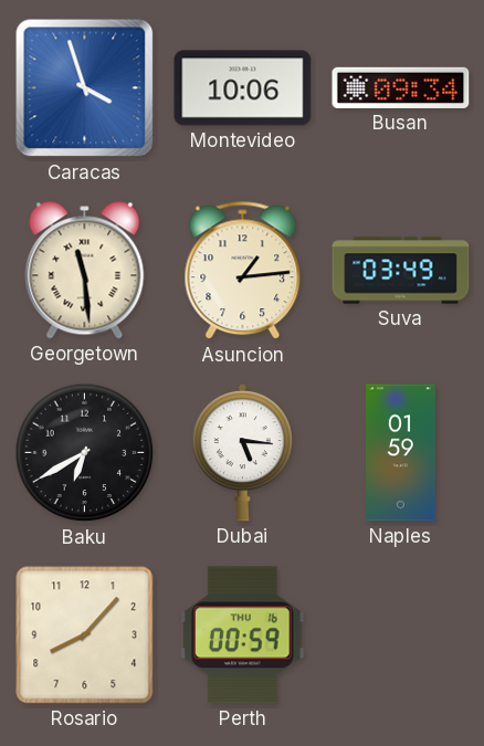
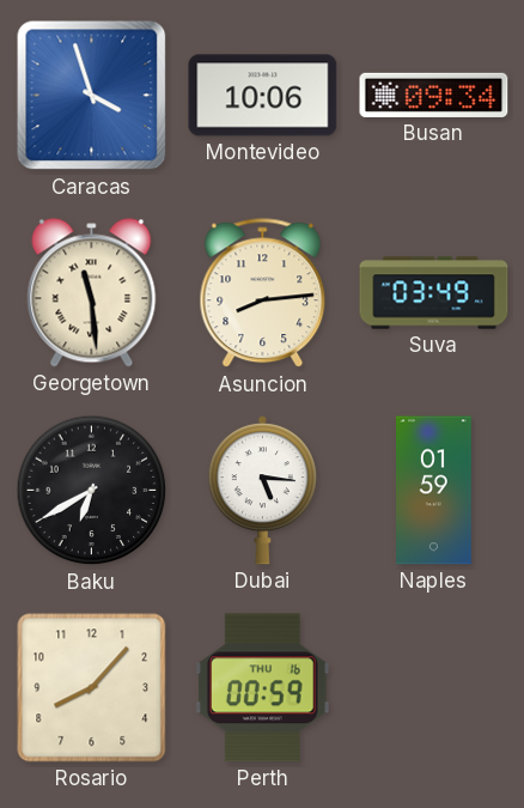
Asuncion: 1:14 -> 8:14
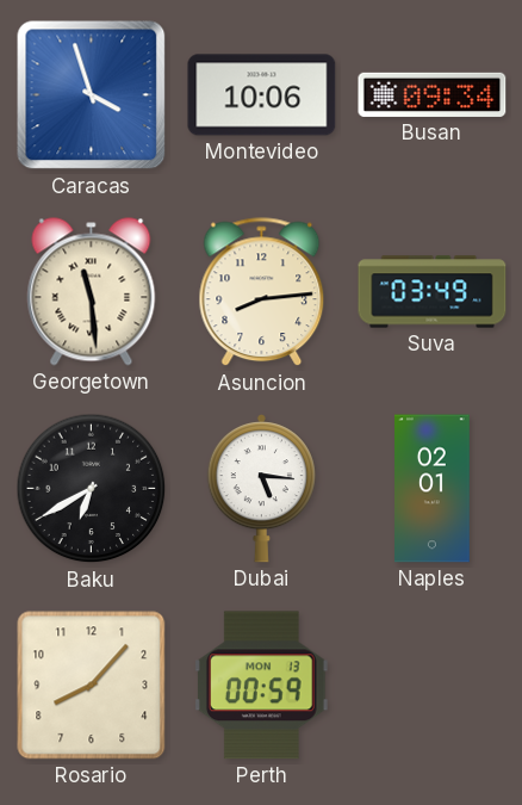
Naples: 01:59 -> 02:01
Perth date: THU 16 -> MON 13
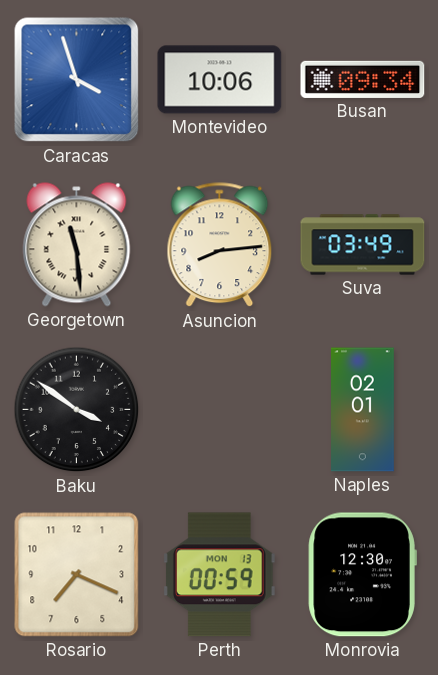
Baku: 6:40 -> 3:51
Dubai: 5:16 -> none
Rosario: 8:07 -> 7:19
Monrovia: none -> 12:30
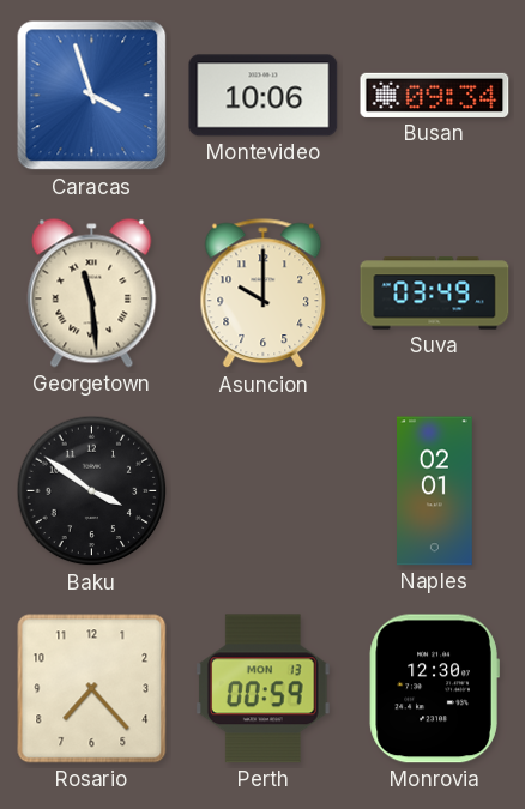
Asuncion: 8:14 -> 10:00
Rosario: 7:19 -> 7:23
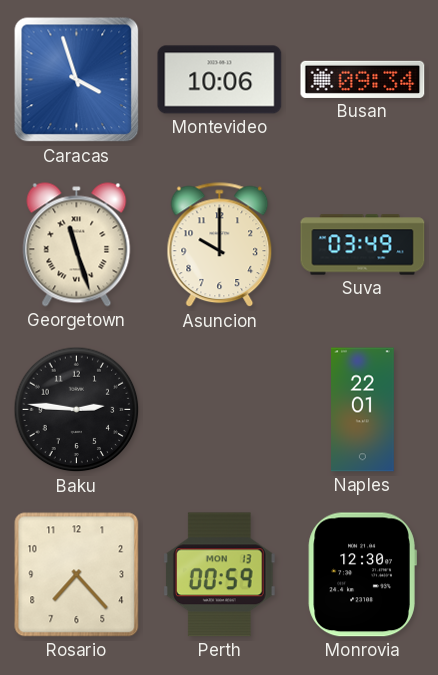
Georgetown: 11:29 -> 11:27
Baku: 3:51 -> 2:46
Naples: 02:01 -> 22:01
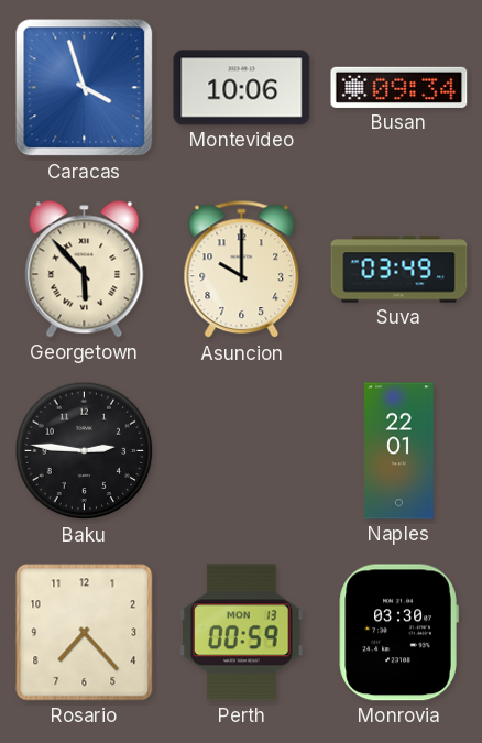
Georgetown: 11:27 -> 5:53
Monrovia: 12:30 -> 03:30
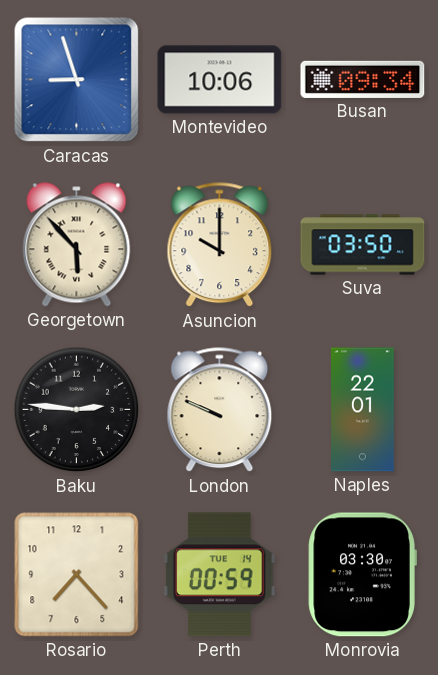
Caracas: 3:57 -> 8:57
Suva: 03:49 -> 03:50
London: none -> 9:49
Perth date: MON 13 -> TUE 14
